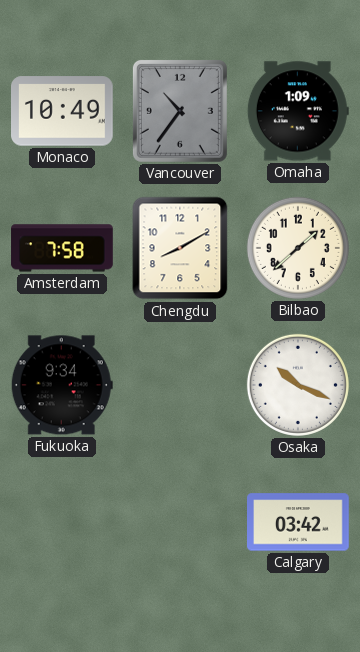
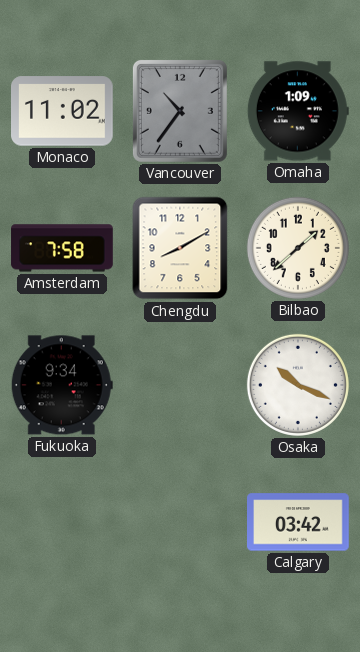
Monaco: 10:49 -> 11:02
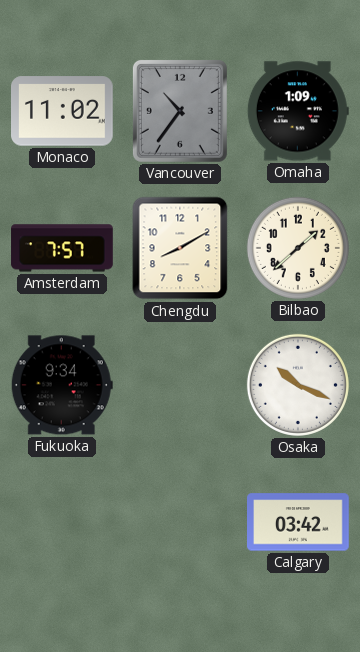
Amsterdam: 7:58 -> 7:57
